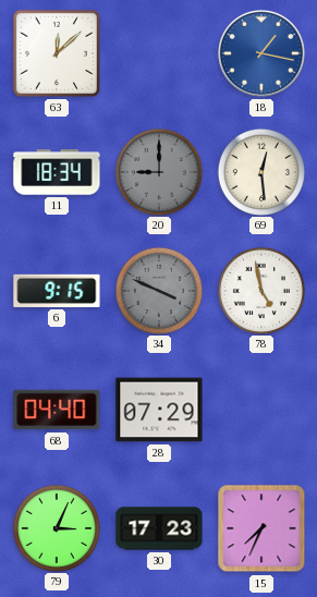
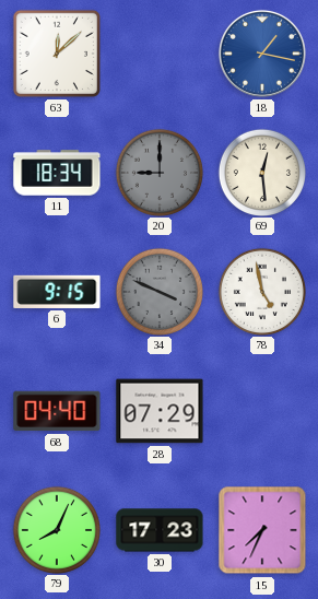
79: 3:04 -> 8:04
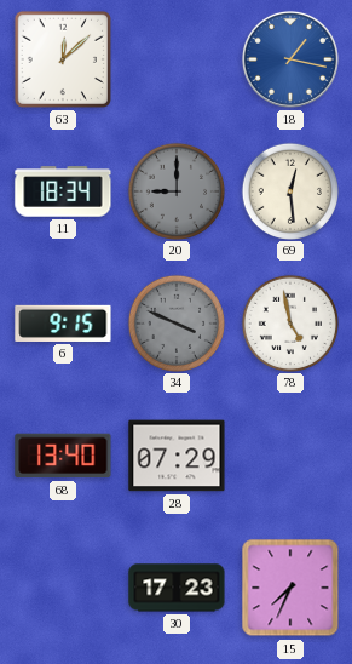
68: 04:40 -> 13:40
79: 8:04 -> none
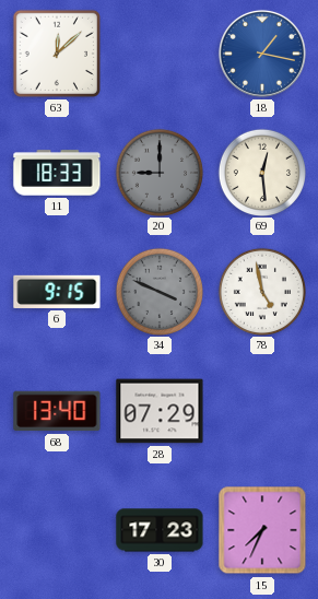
11: 18:34 -> 18:33
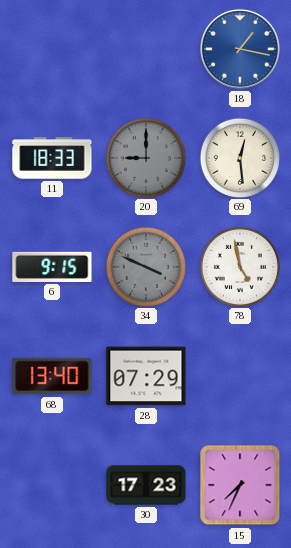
63: 12:08 -> none
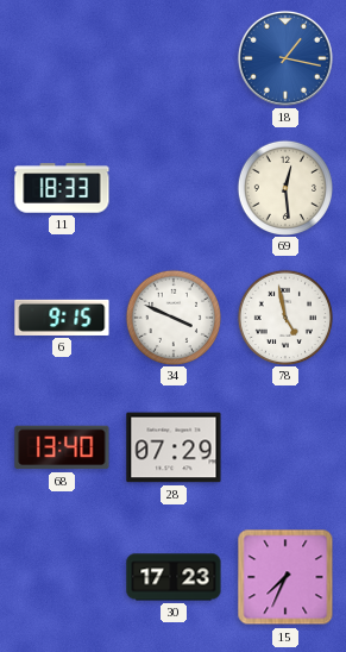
20: 9:00 -> none
34 dial: grey -> white
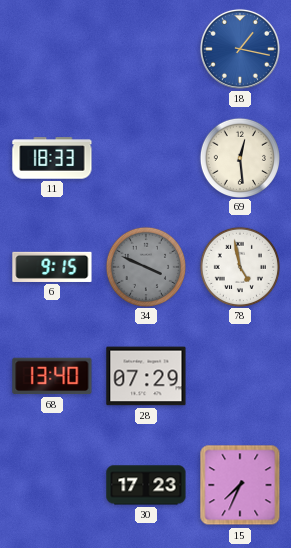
34 dial: white -> grey
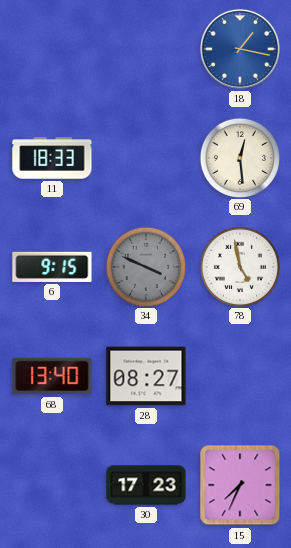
28: 07:29 -> 08:27
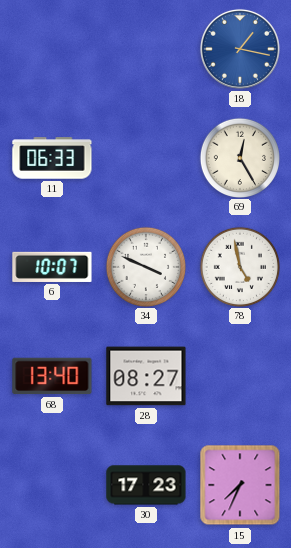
11: 18:33 -> 06:33
69: 12:29 -> 12:25
6: 9:15 -> 10:07
34 dial: grey -> white
